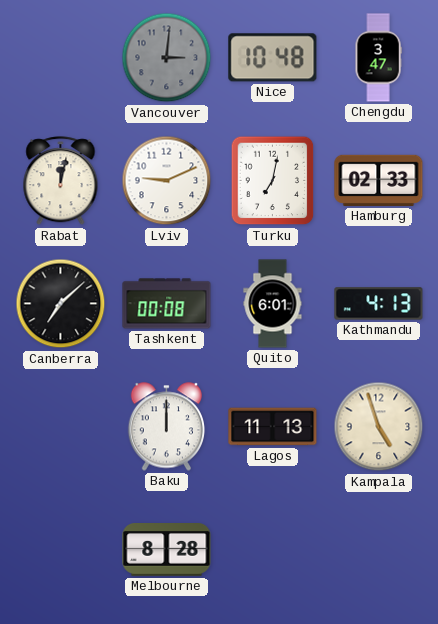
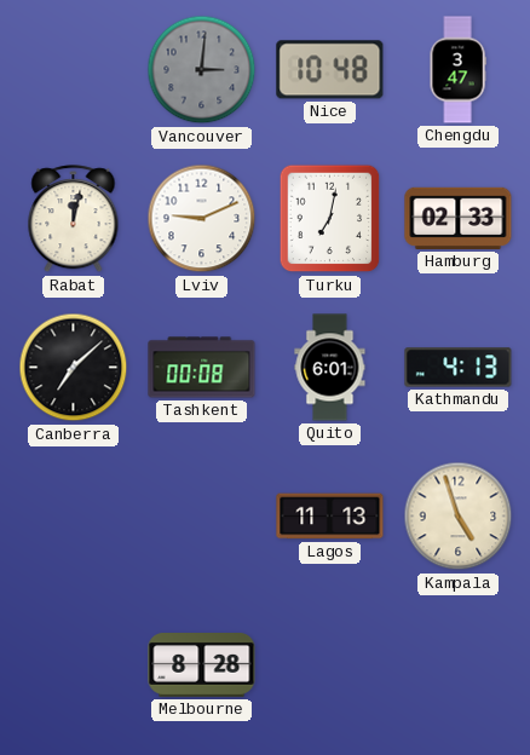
Baku: 12:00 -> none
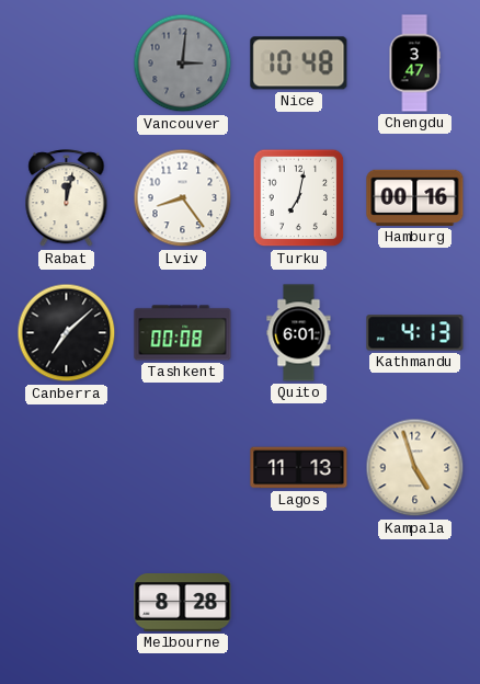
Lviv: 9:11 -> 8:24
Hamburg: 02:33 -> 00:16
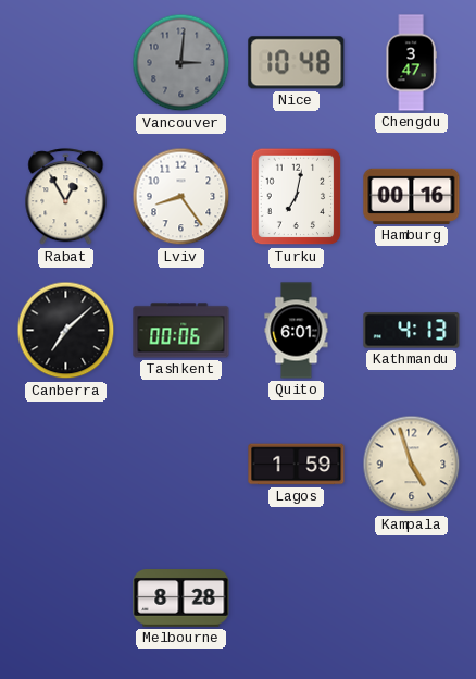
Rabat: 12:02 -> 12:55
Tashkent: 00:08 -> 00:06
Lagos: 11:13 -> 1:59
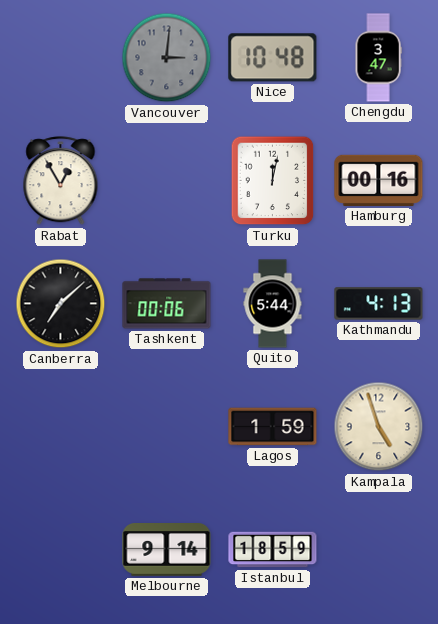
Lviv: 8:24 -> none
Turku: 7:02 -> 12:02
Quito: 6:01 -> 5:44
Melbourne: 8:28 -> 9:14
Istanbul: none -> 18:59
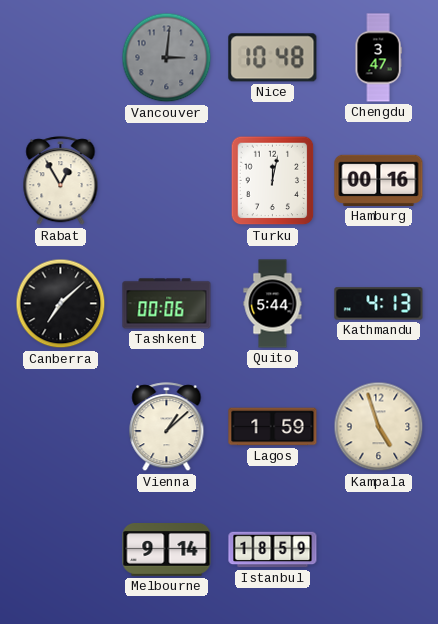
Vienna: none -> 1:08
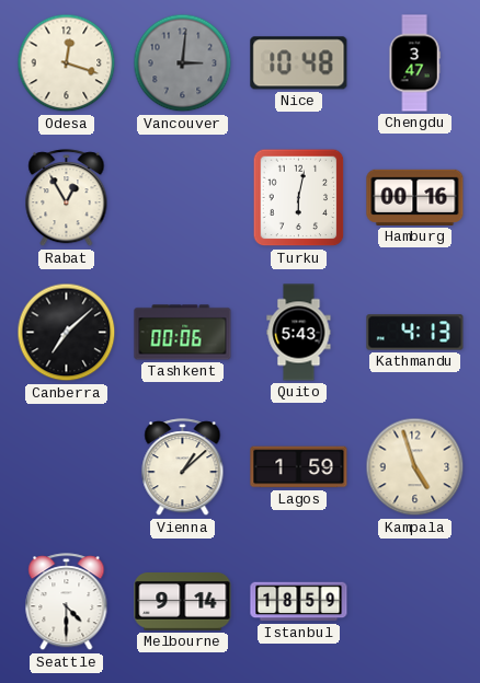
Odesa: none -> 12:18
Turku: 12:02 -> 6:02
Quito: 5:44 -> 5:43
Seattle: none -> 4:30
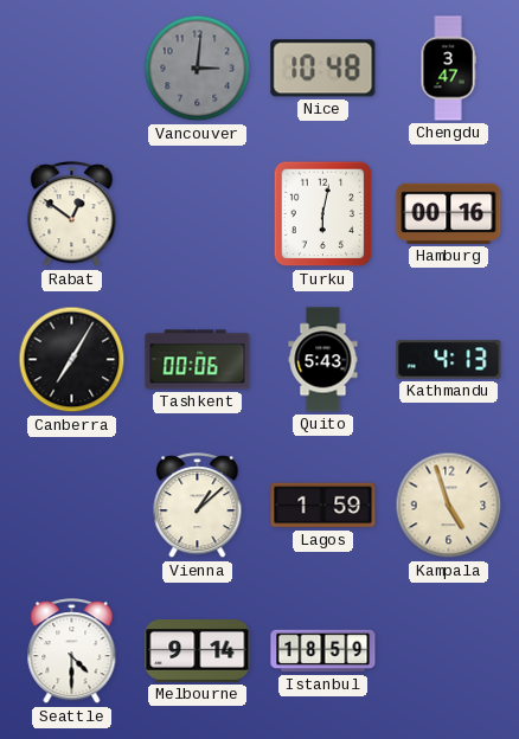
Odesa: 12:18 -> none
Rabat: 12:55 -> 12:51
Canberra: 7:08 -> 7:05
